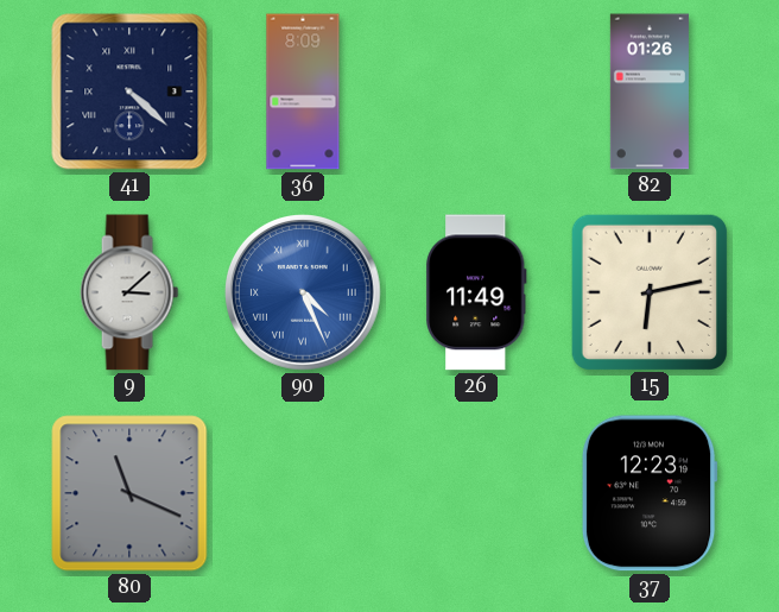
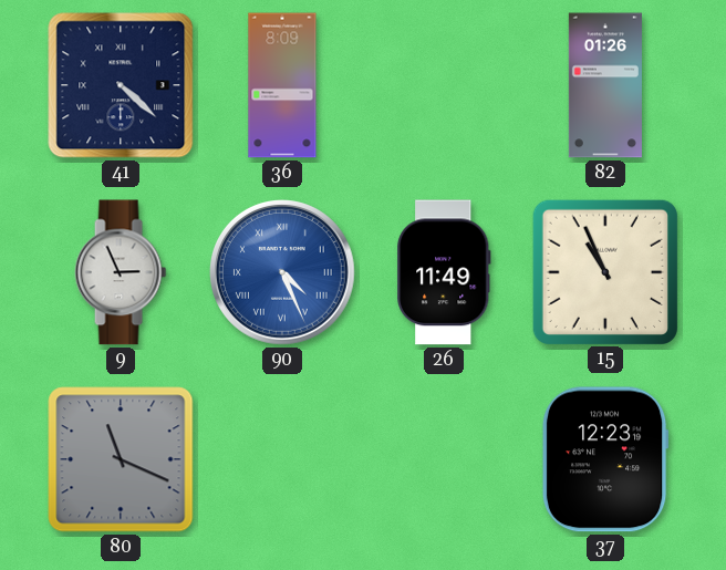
9: 3:08 -> 2:56
15: 6:13 -> 10:56
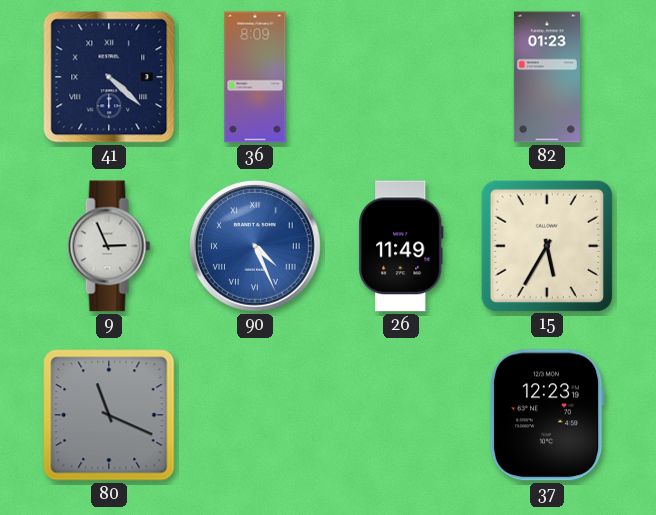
82: 01:26 -> 01:23
15: 10:56 -> 5:35
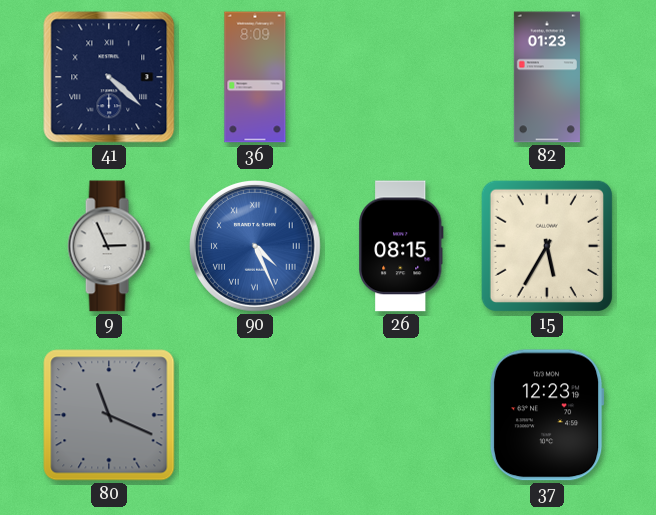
26: 11:49 -> 08:15
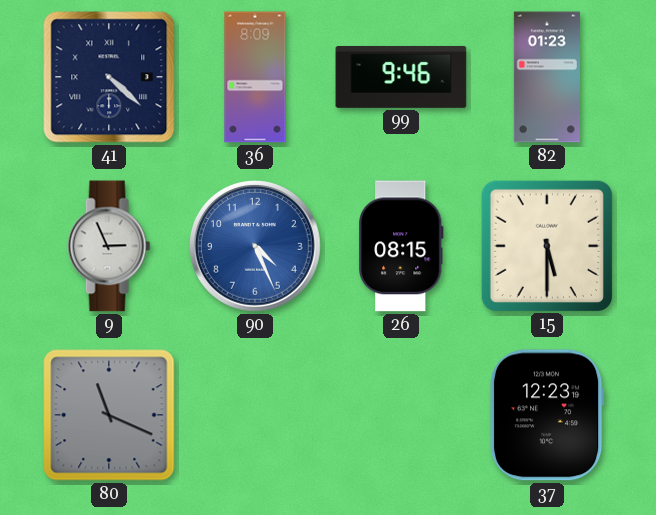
99: none -> 9:46
90 numerals: Roman -> Arabic
15: 5:35 -> 5:30
